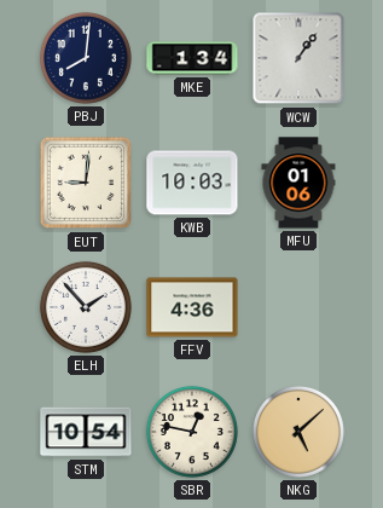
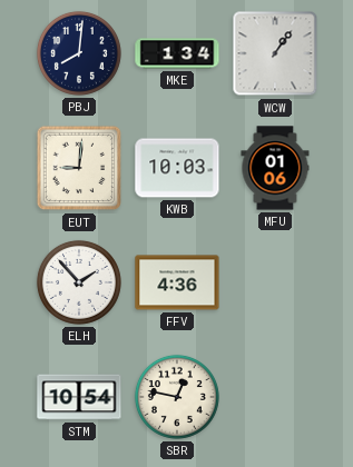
NKG: 5:08 -> none
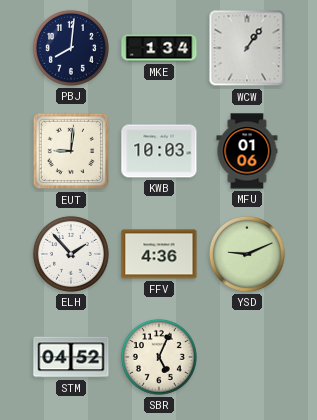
YSD: none -> 9:11
STM: 10:54 -> 04:52
SBR: 12:47 -> 5:04
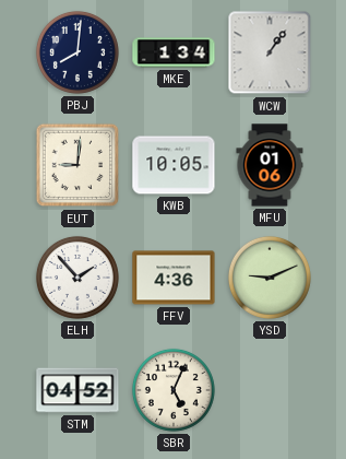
KWB: 10:03 -> 10:05
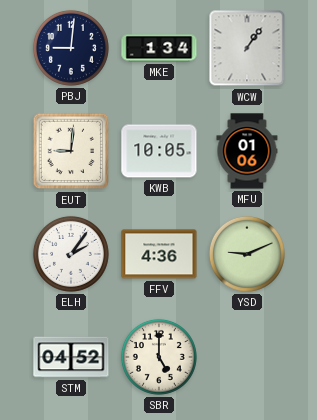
PBJ: 8:01 -> 9:01
ELH: 1:53 -> 2:06
SBR: 5:04 -> 5:00
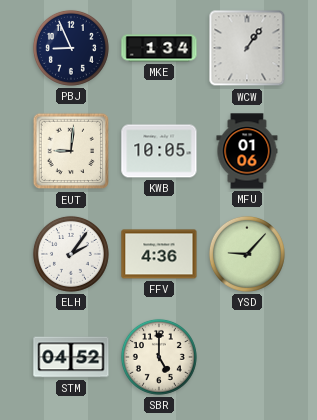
PBJ: 9:01 -> 8:56
YSD: 9:11 -> 9:07
